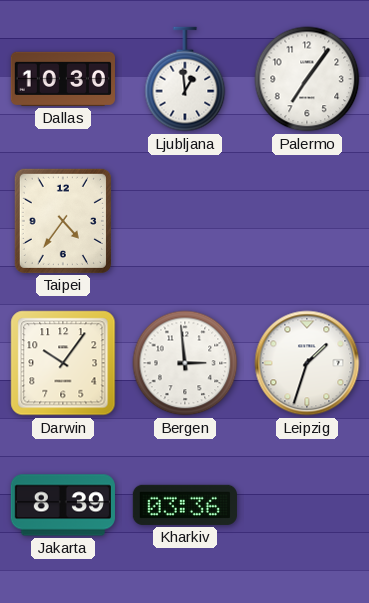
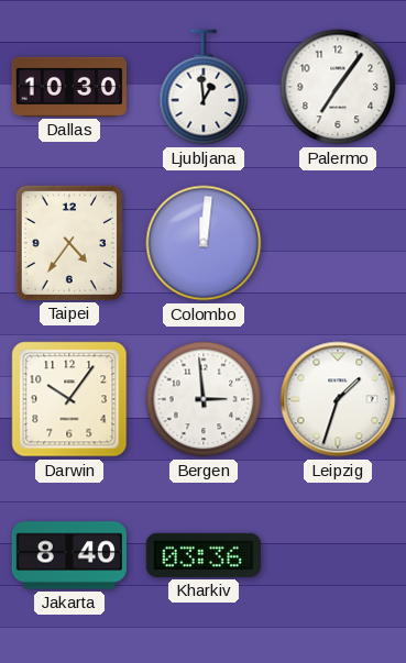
Colombo: none -> 12:01
Jakarta: 8:39 -> 8:40
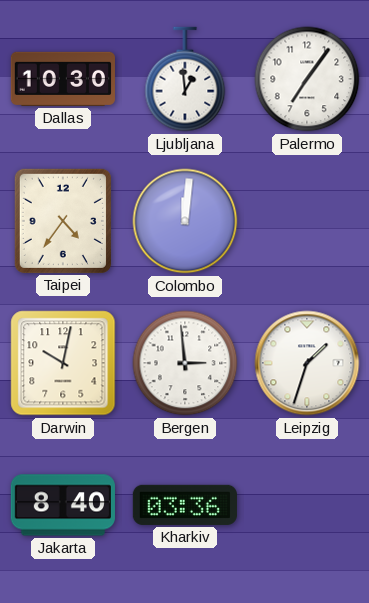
Darwin: 10:06 -> 10:02
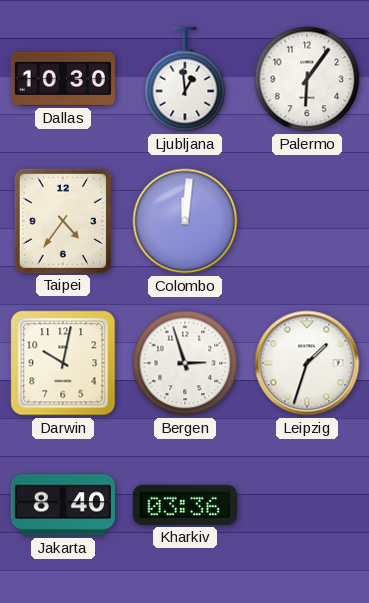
Palermo: 7:06 -> 6:06
Bergen: 2:59 -> 2:57
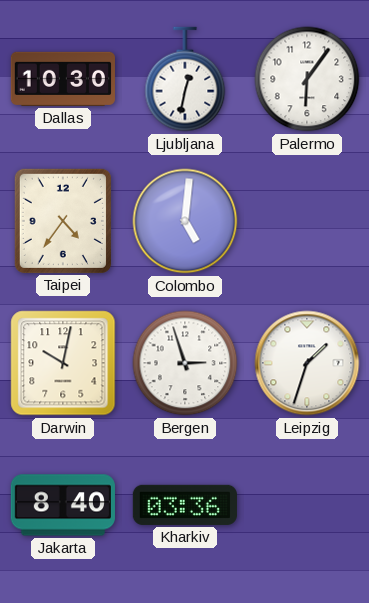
Ljubljana: 12:59 -> 12:32
Colombo: 12:01 -> 5:01
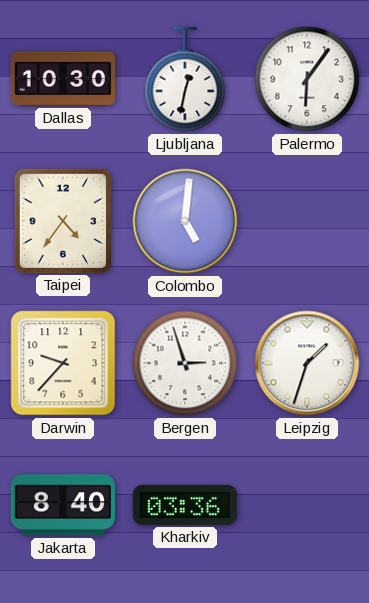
Darwin: 10:02 -> 9:37
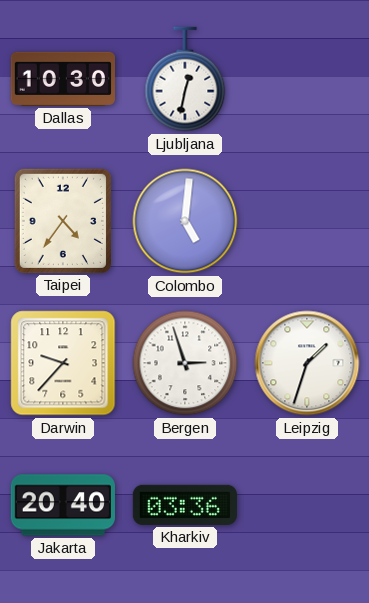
Palermo: 6:06 -> none
Jakarta: 8:40 -> 20:40
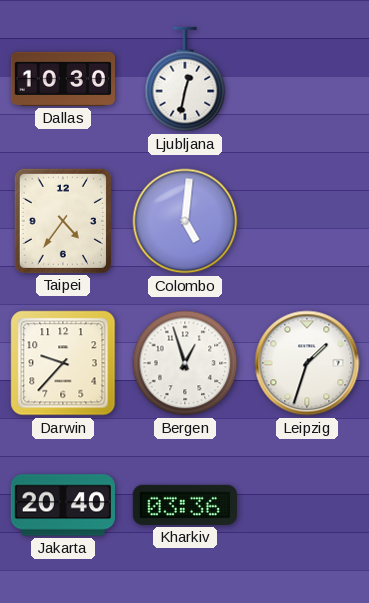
Bergen: 2:57 -> 12:57
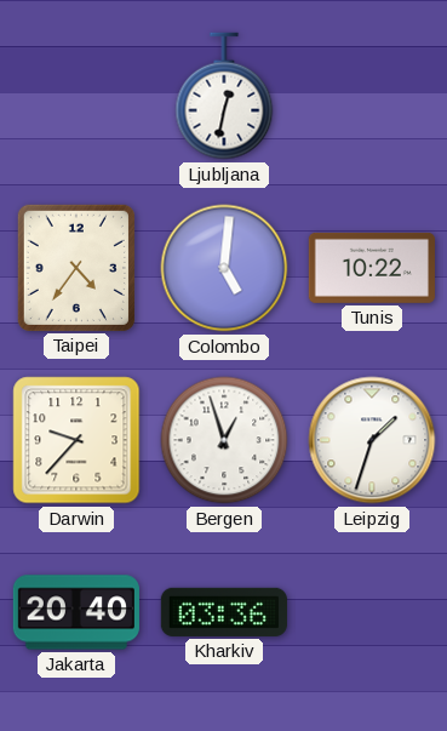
Dallas: 10:30 -> none
Tunis: none -> 10:22
